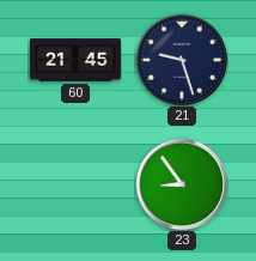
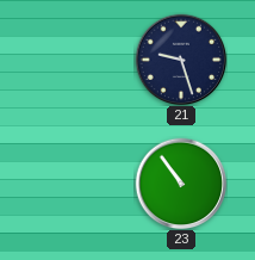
60: 21:45 -> none
23: 8:54 -> 10:54
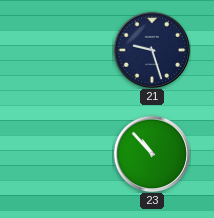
23: 10:54 -> 10:53
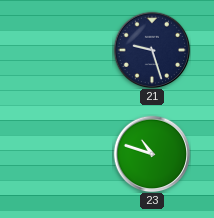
23: 10:53 -> 10:48
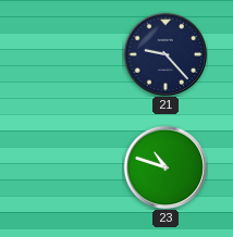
21: 9:27 -> 9:23
